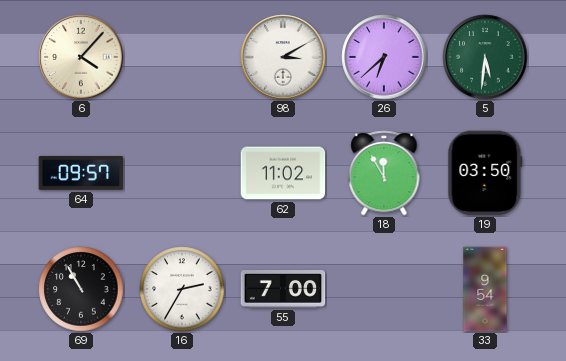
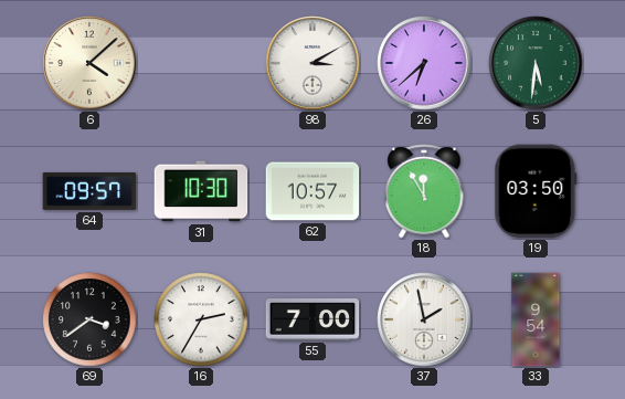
6: 4:07 -> 4:08
31: none -> 10:30
62: 11:02 -> 10:57
69: 10:55 -> 3:39
37: none -> 1:58
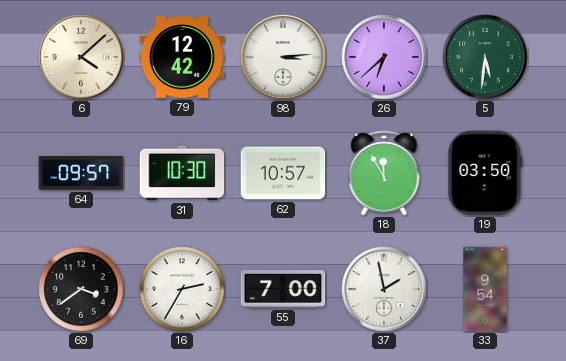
79: none -> 12:42
98: 3:10 -> 3:14
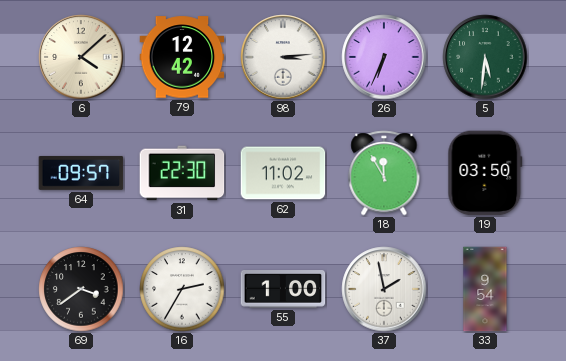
26: 6:38 -> 6:34
31: 10:30 -> 22:30
62: 10:57 -> 11:02
55: 7:00 -> 1:00
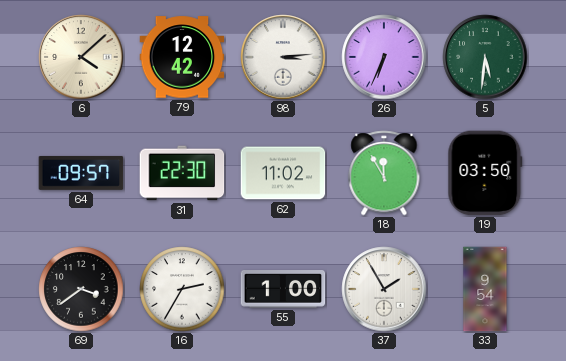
37: 1:58 -> 1:55
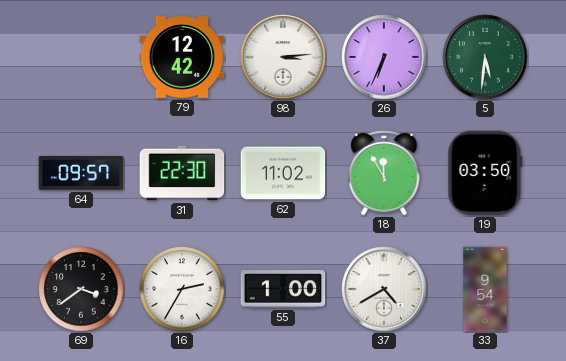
6: 4:08 -> none
37: 1:55 -> 4:40
